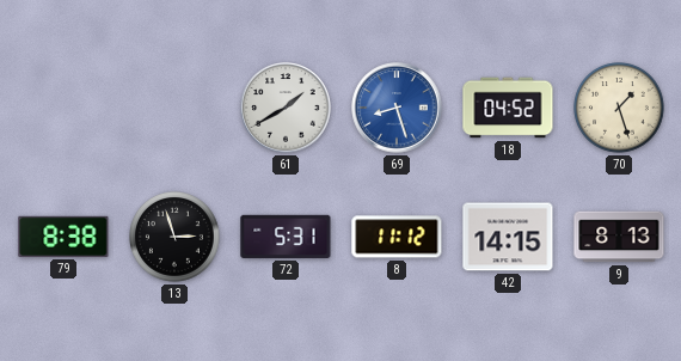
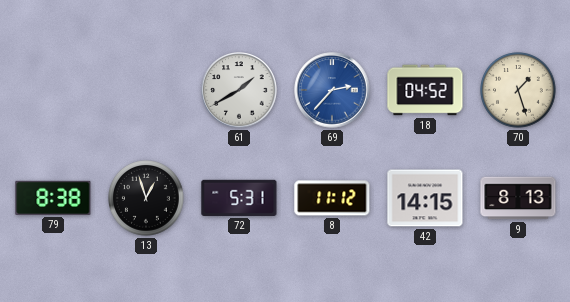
69: 8:27 -> 2:37
13: 2:57 -> 12:57
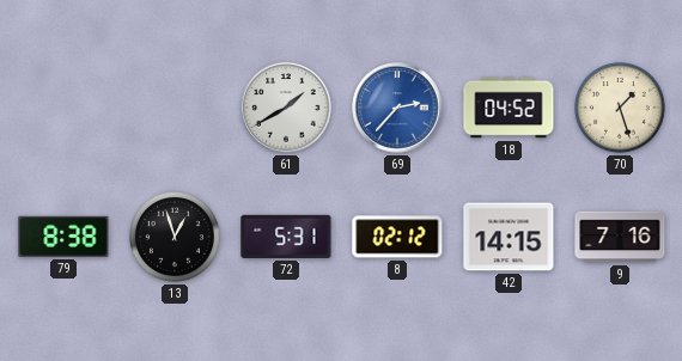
8: 11:12 -> 02:12
9: 8:13 -> 7:16
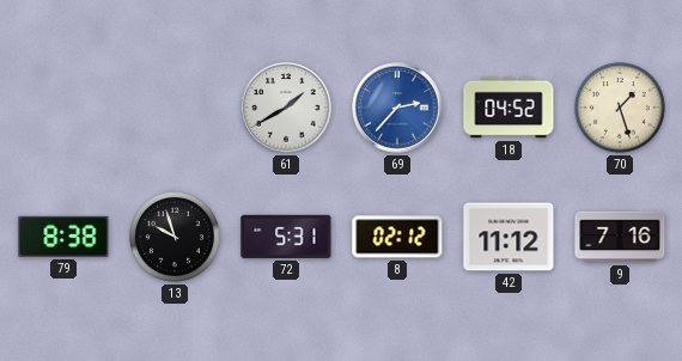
13: 12:57 -> 9:57
42: 14:15 -> 11:12
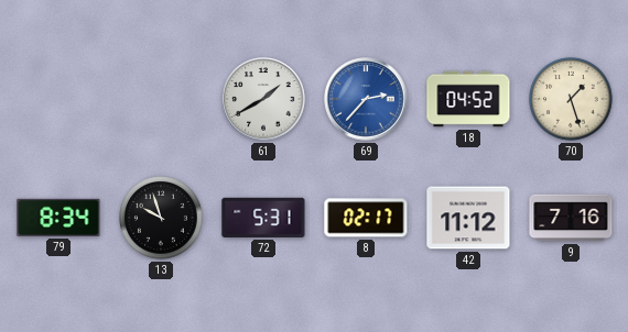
79: 8:38 -> 8:34
8: 02:12 -> 02:17
